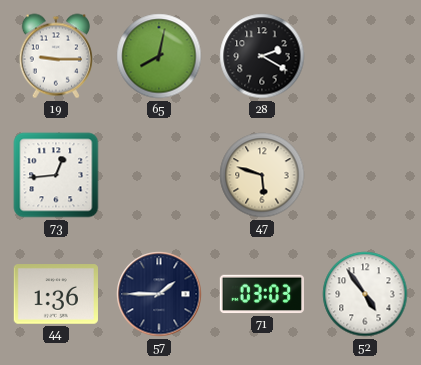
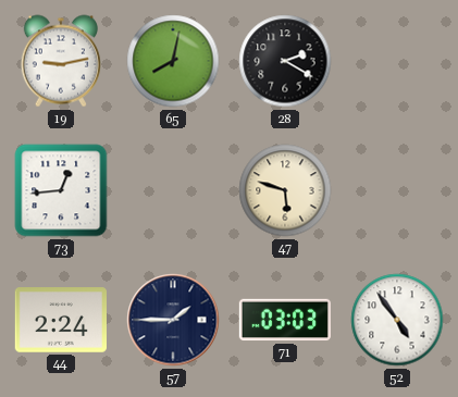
19: 9:15 -> 9:13
44: 1:36 -> 2:24
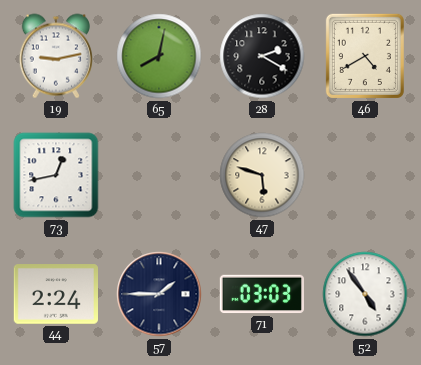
46: none -> 4:40
73: 12:44 -> 12:43
